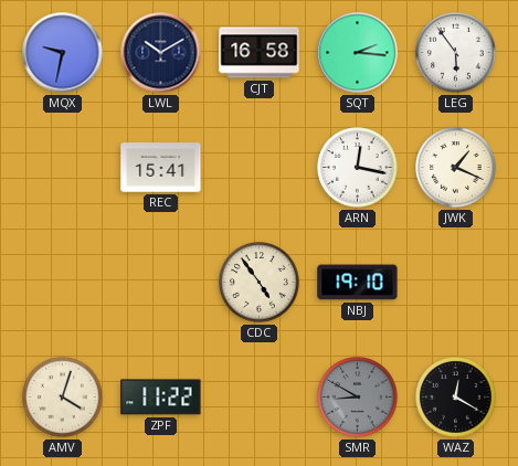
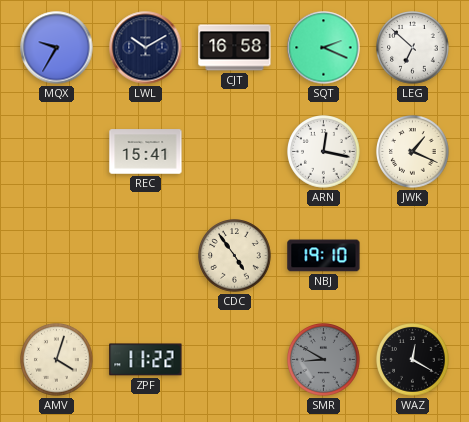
MQX: 9:32 -> 9:35
SQT: 2:16 -> 2:19
LEG: 5:54 -> 6:52
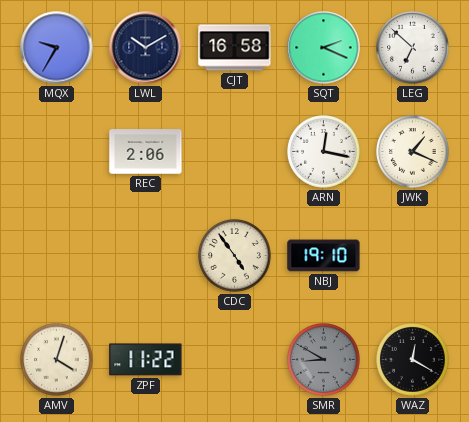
REC: 15:41 -> 2:06
